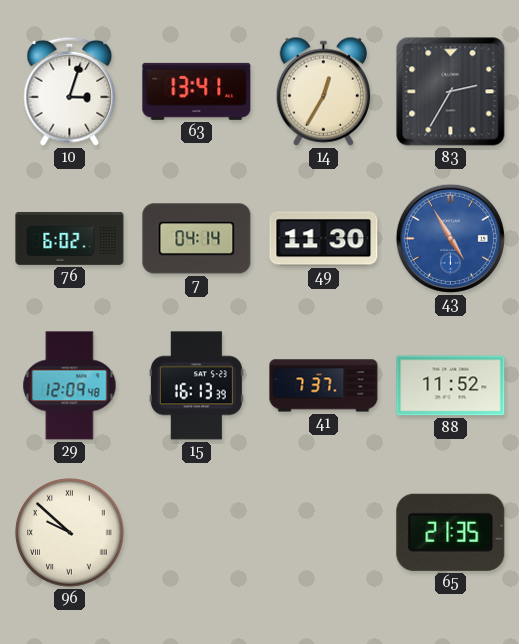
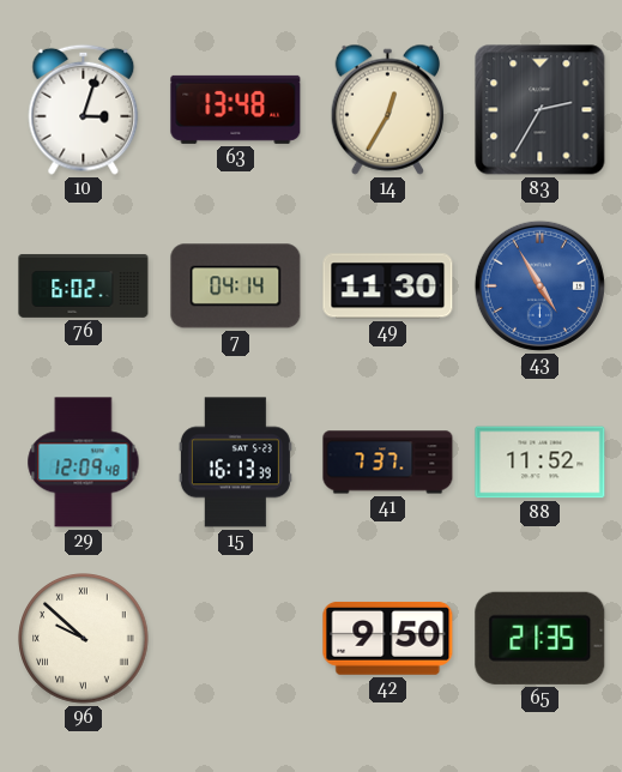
63: 13:41 -> 13:48
42: none -> 9:50
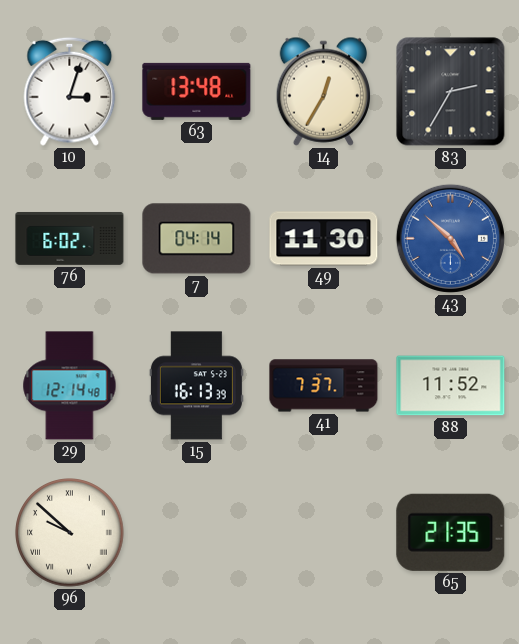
43: 4:55 -> 4:52
29: 12:09 -> 12:14
42: 9:50 -> none
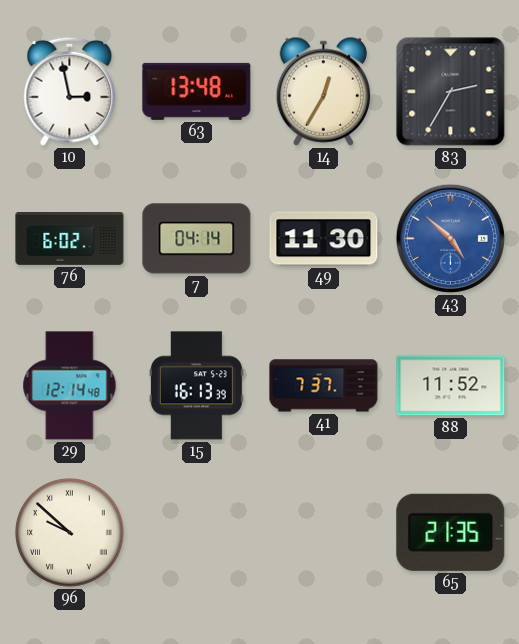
10: 3:03 -> 2:58
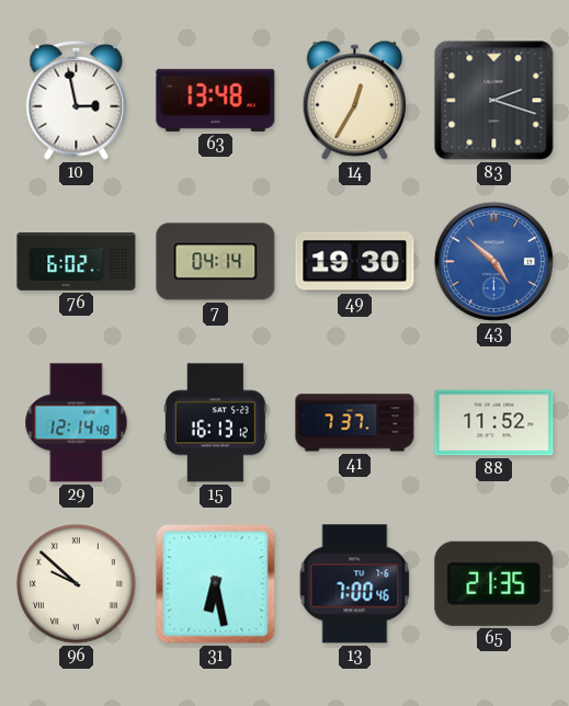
83: 2:35 -> 2:18
49: 11:30 -> 19:30
15: 16:13:39 -> 16:13:12
31: none -> 6:28
13: none -> 7:00
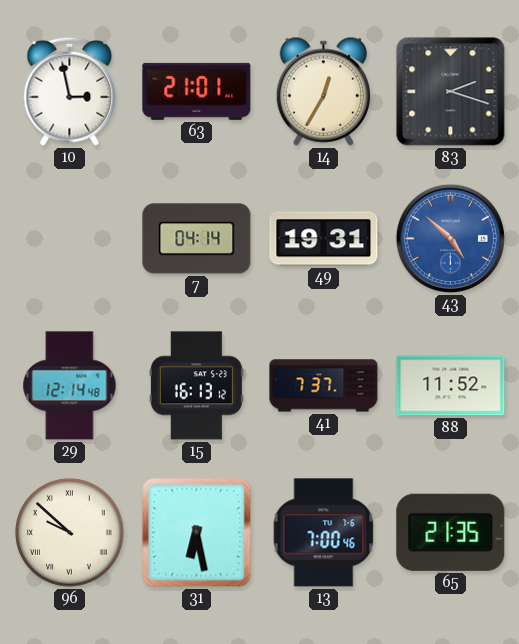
63: 13:48 -> 21:01
76: 6:02 -> none
49: 19:30 -> 19:31
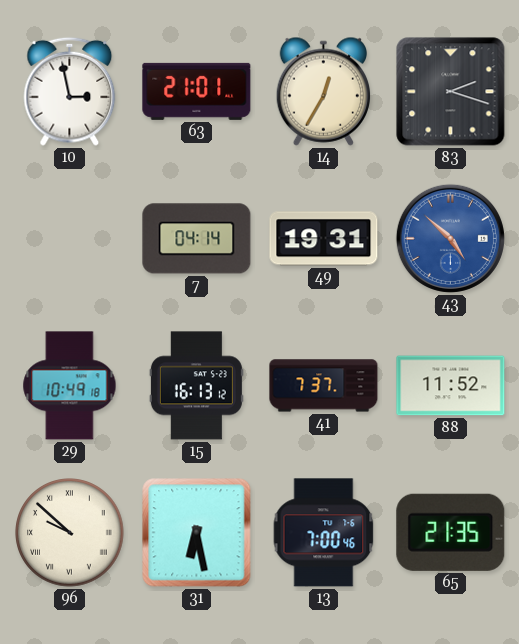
29: 12:14 -> 10:49
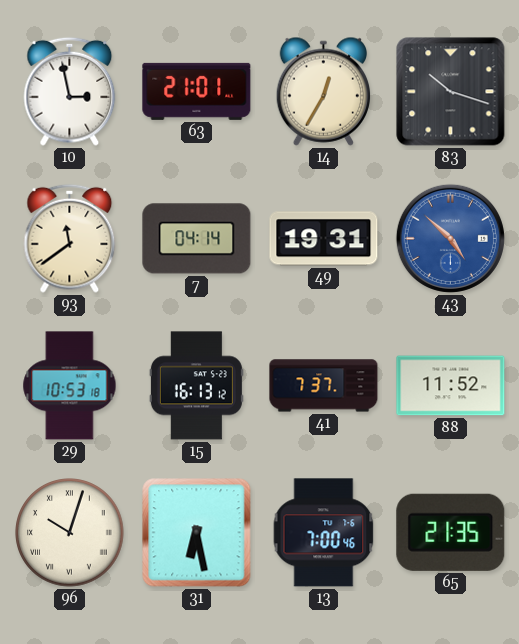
83: 2:18 -> 10:18
93: none -> 11:39
29: 10:49 -> 10:53
96: 9:52 -> 10:03
